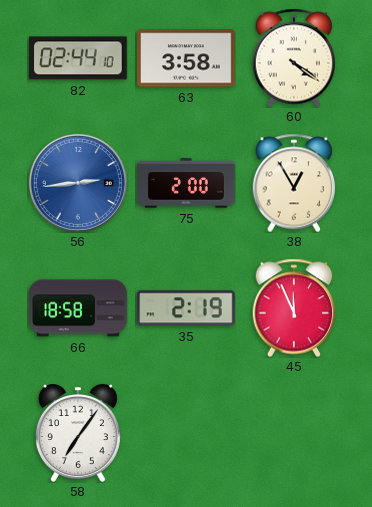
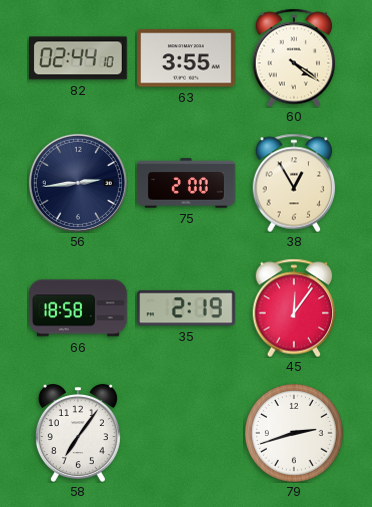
63: 3:58 -> 3:55
56 dial: blue -> navy
45: 11:56 -> 12:06
79: none -> 2:42
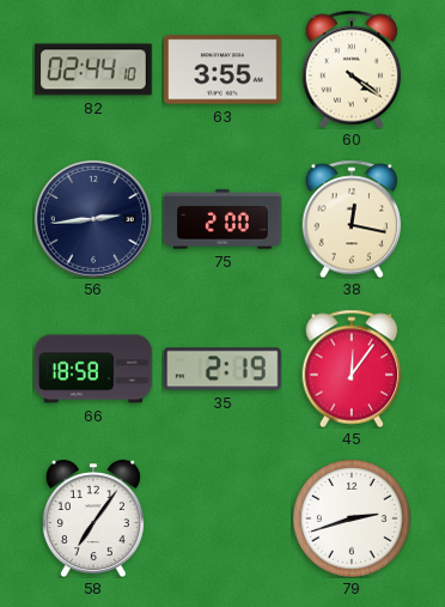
38: 12:55 -> 12:17
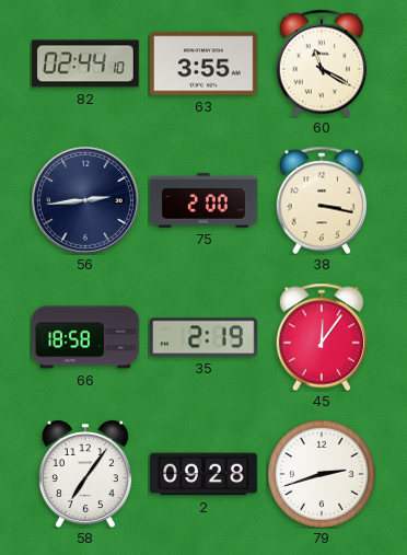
60: 4:21 -> 11:20
38: 12:17 -> 3:17
2: none -> 09:28
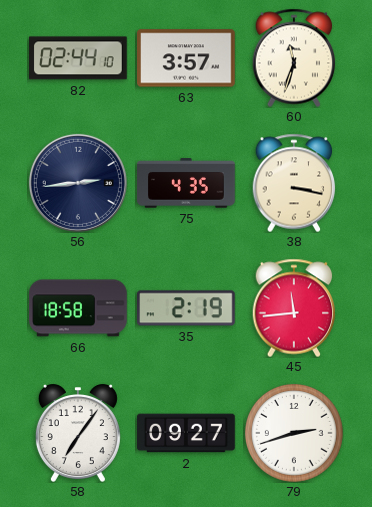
63: 3:55 -> 3:57
60: 11:20 -> 11:33
75: 2:00 -> 4:35
45: 12:06 -> 11:44
2: 09:28 -> 09:27
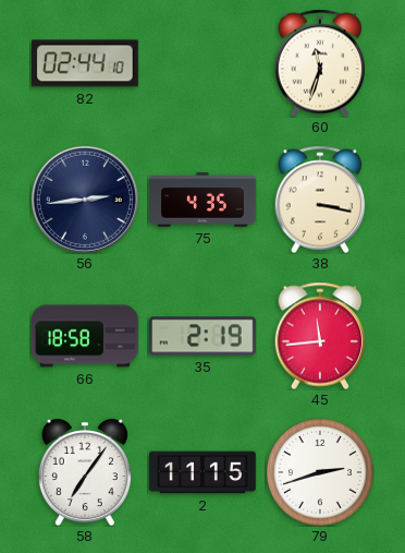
63: 3:57 -> none
2: 09:27 -> 11:15
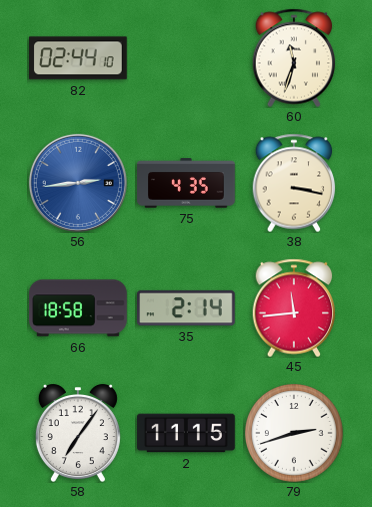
56 dial: navy -> blue
35: 2:19 -> 2:14
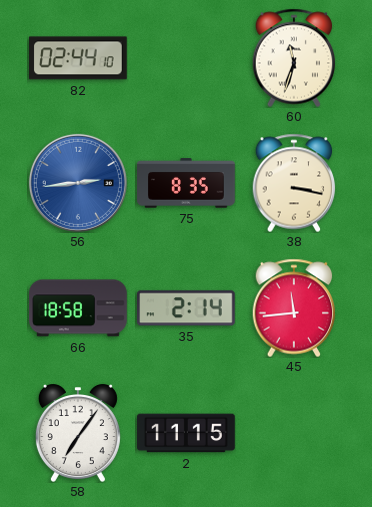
75: 4:35 -> 8:35
79: 2:42 -> none
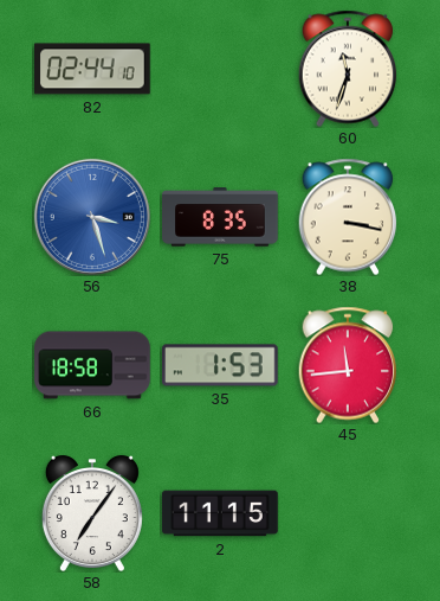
56: 2:44 -> 3:27
35: 2:14 -> 1:53
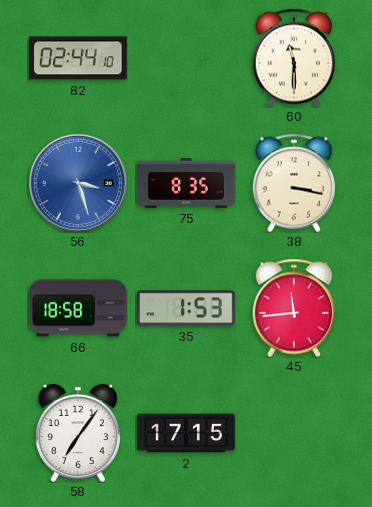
60: 11:33 -> 11:30
2: 11:15 -> 17:15
